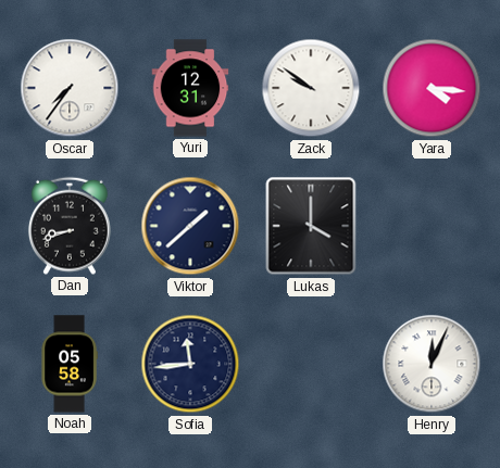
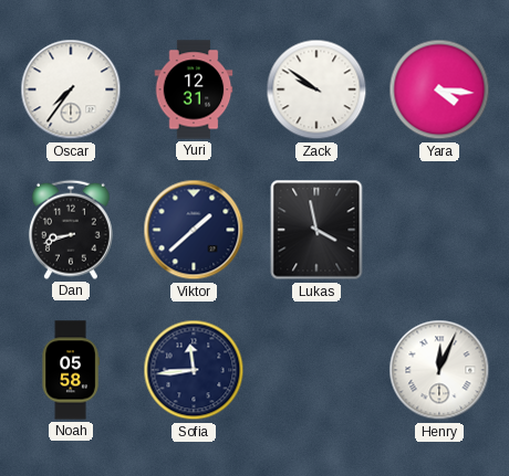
Lukas: 4:00 -> 3:58
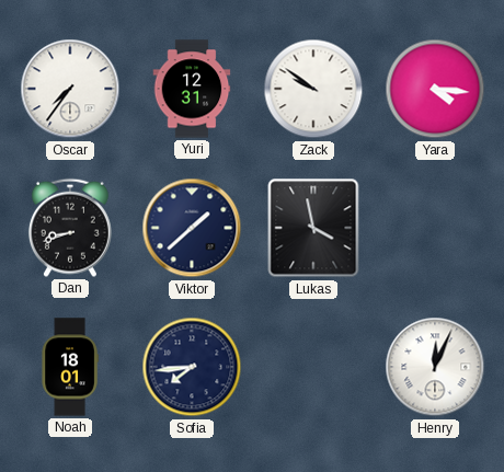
Noah: 05:58 -> 18:01
Sofia: 11:44 -> 7:44
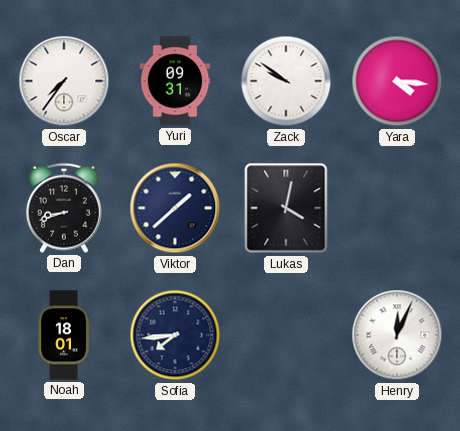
Yuri: 12:31 -> 09:31
Lukas: 3:58 -> 4:02
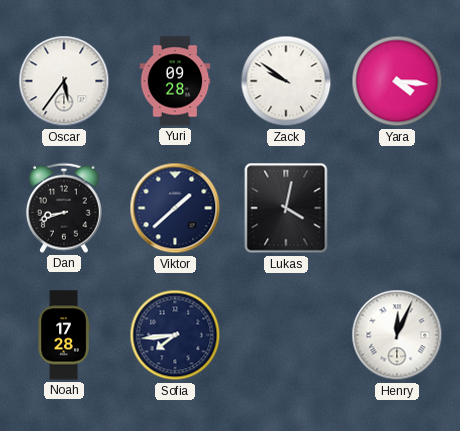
Oscar: 7:36 -> 5:36
Yuri: 09:31 -> 09:28
Noah: 18:01 -> 17:28
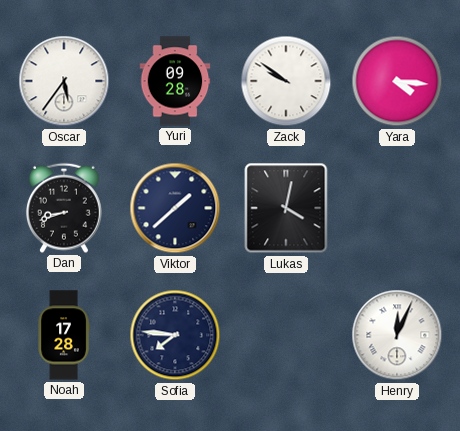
Sofia: 7:44 -> 7:46
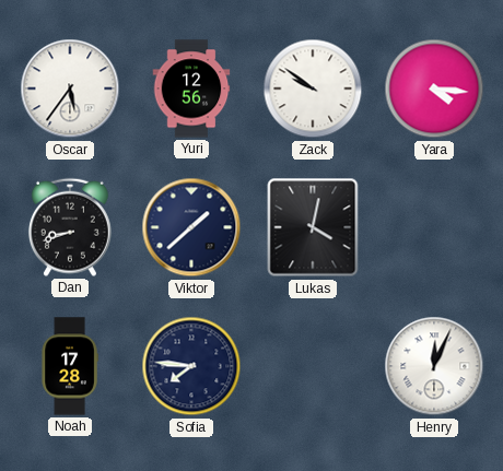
Yuri: 09:28 -> 12:56
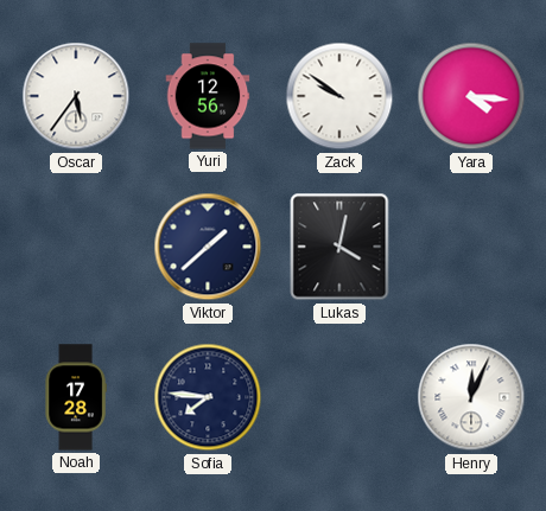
Dan: 8:42 -> none
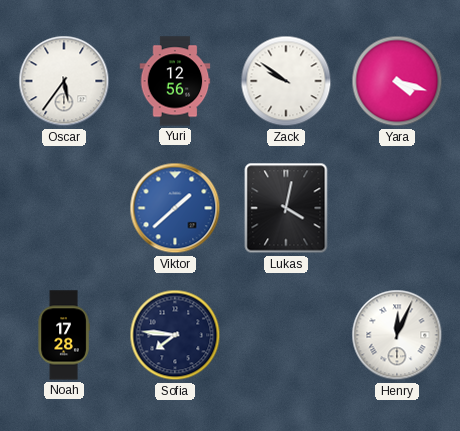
Yara: 4:16 -> 4:18
Viktor dial: navy -> blue
